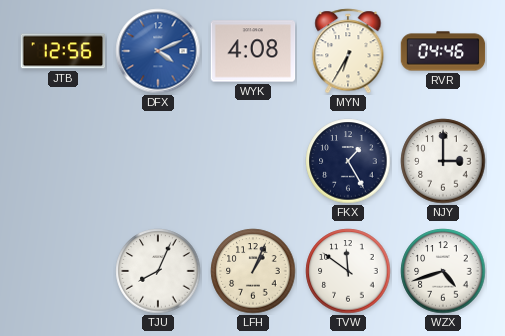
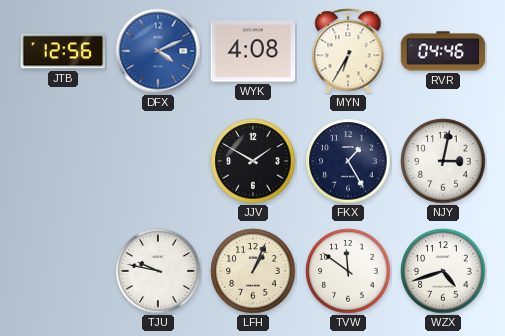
JJV: none -> 1:50
NJY: 3:00 -> 3:02
TJU: 8:04 -> 9:47
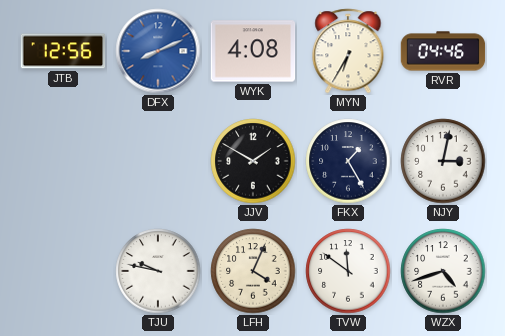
DFX: 4:11 -> 8:11
LFH: 1:04 -> 4:04
